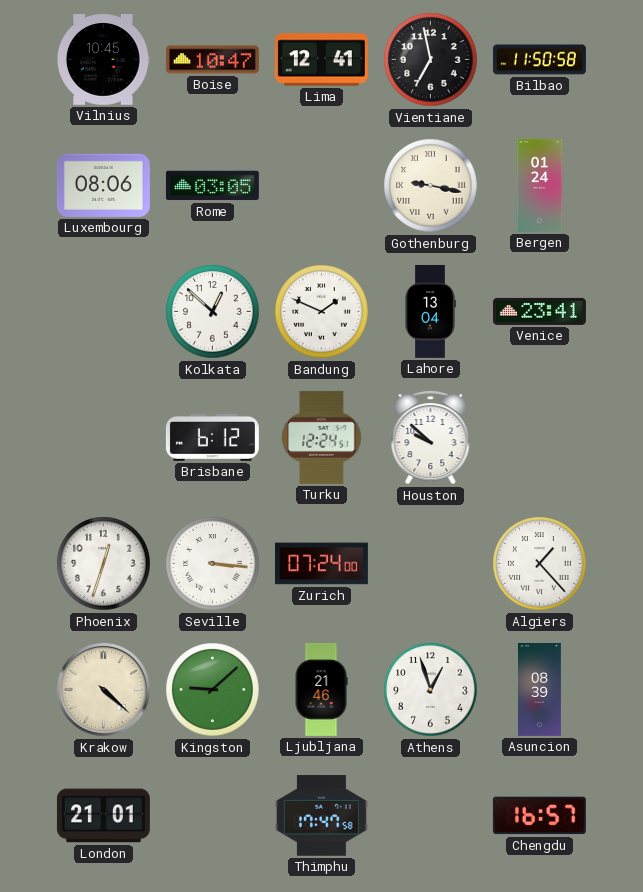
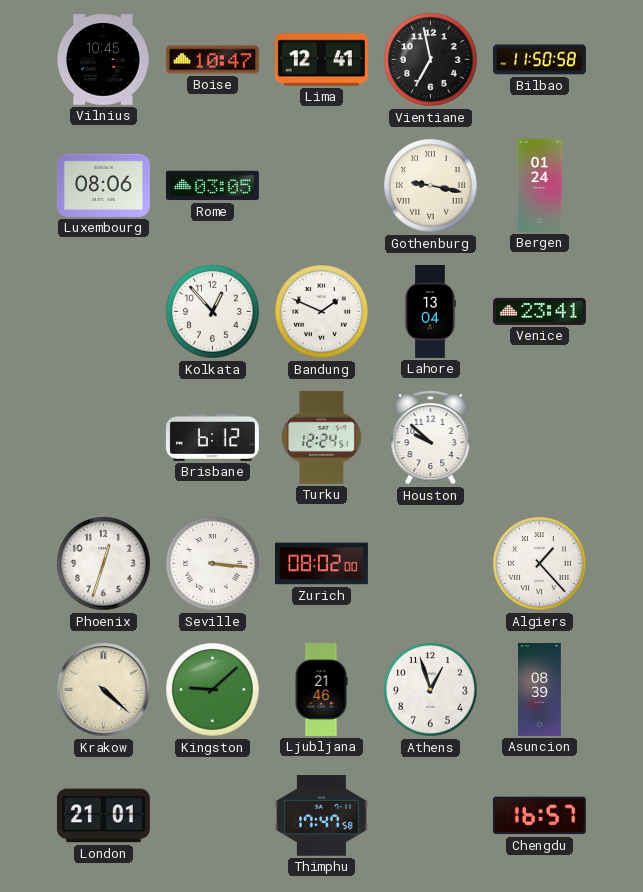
Kolkata: 12:52 -> 12:53
Zurich: 07:24 -> 08:02
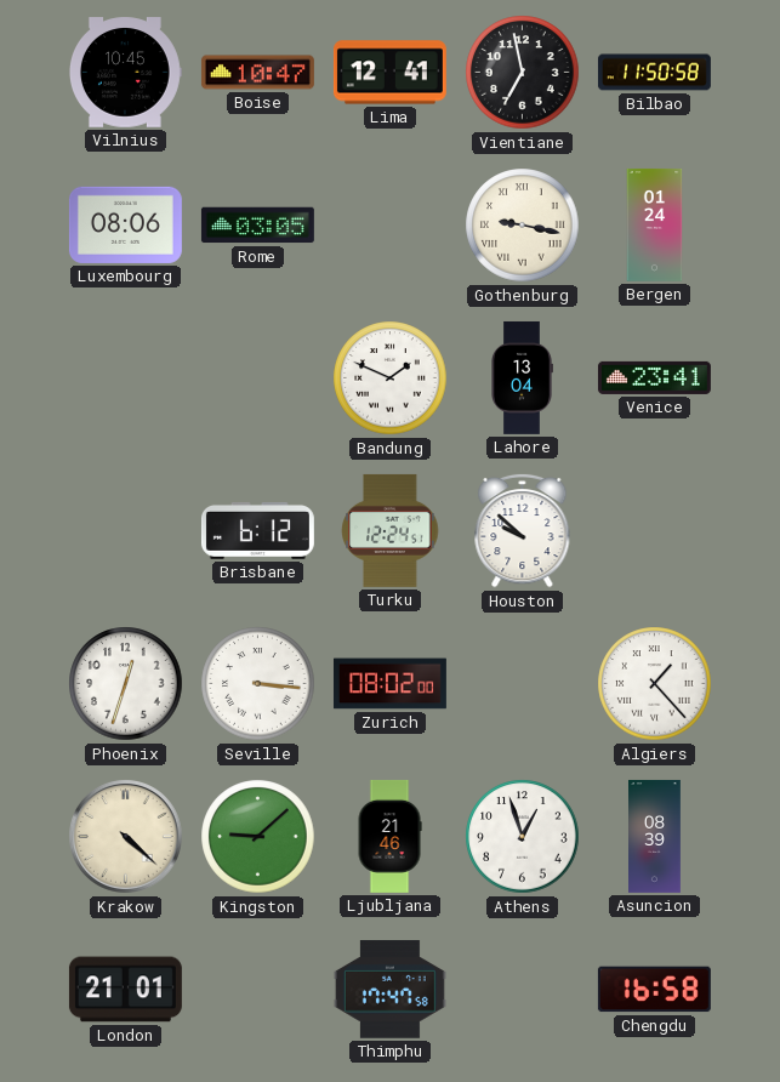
Kolkata: 12:53 -> none
Chengdu: 16:57 -> 16:58
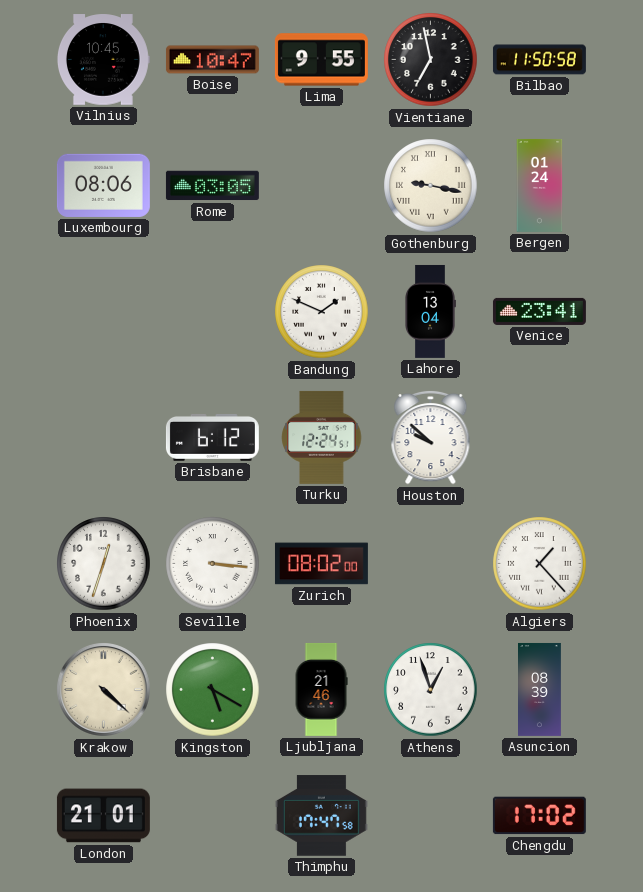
Lima: 12:41 -> 9:55
Kingston: 9:08 -> 5:20
Chengdu: 16:58 -> 17:02
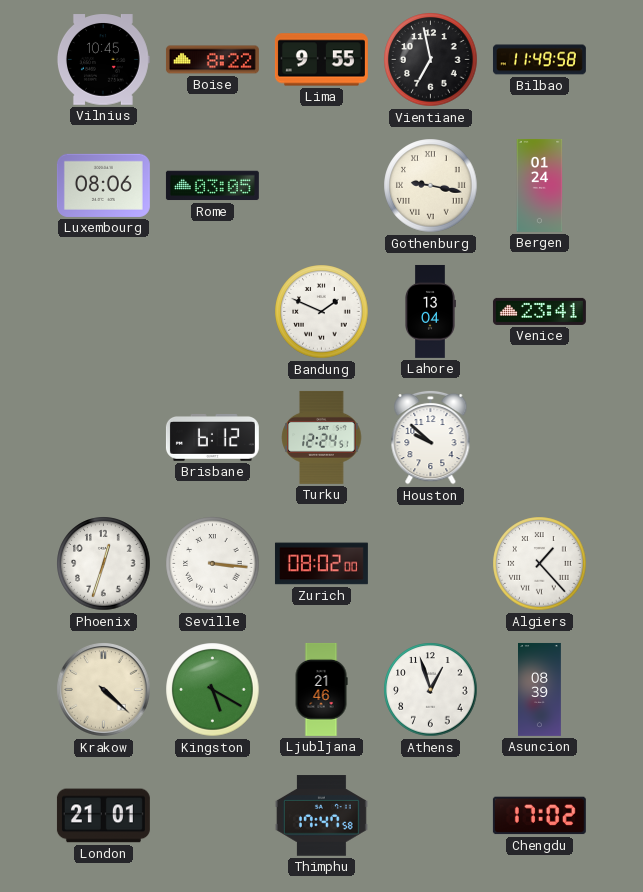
Boise: 10:47 -> 8:22
Bilbao: 11:50 -> 11:49
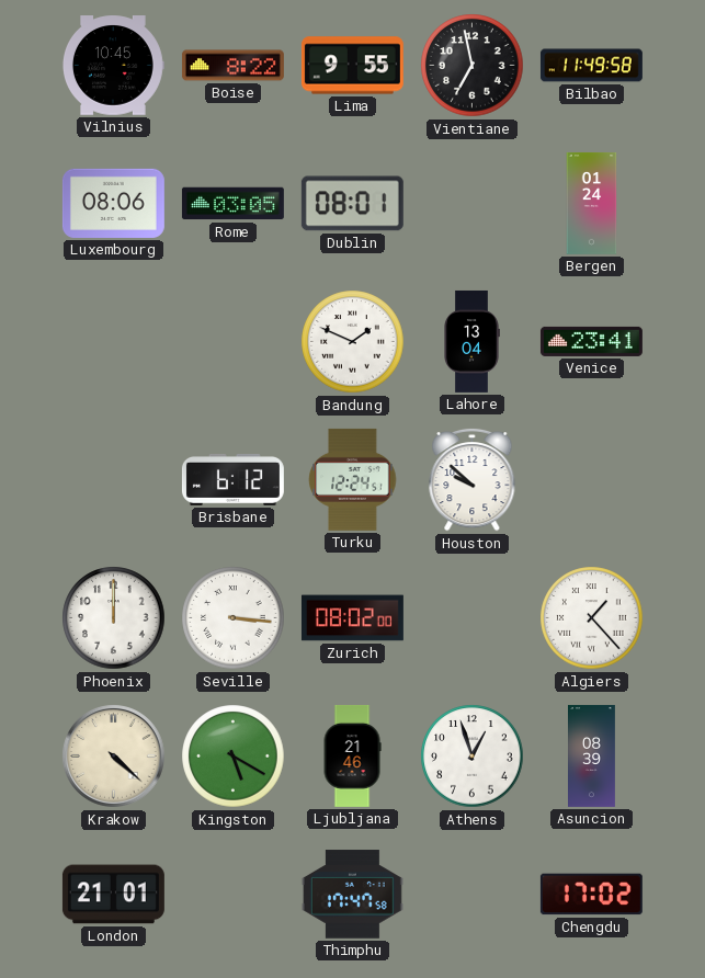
Dublin: none -> 08:01
Gothenburg: 9:17 -> none
Phoenix: 12:33 -> 12:00
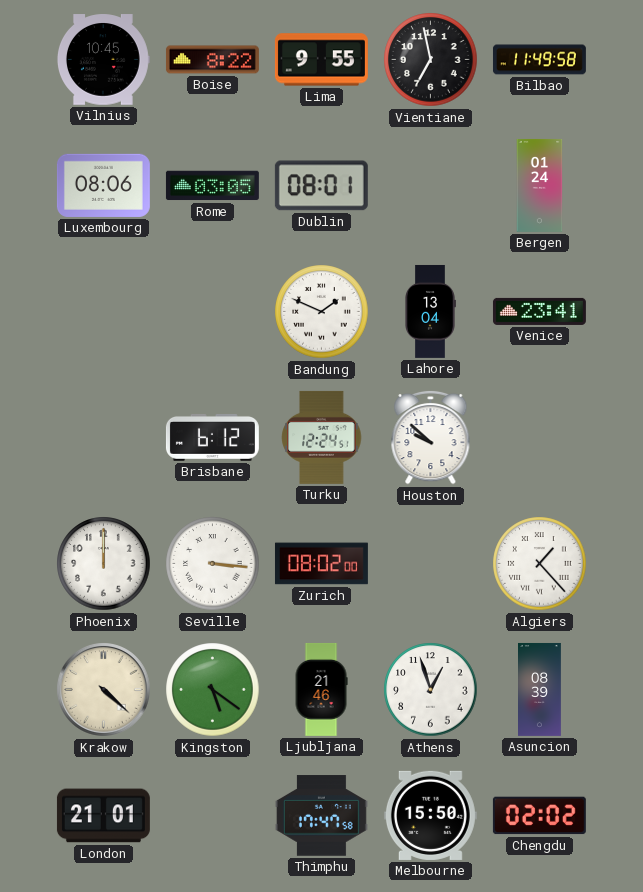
Kingston: 5:20 -> 5:21
Melbourne: none -> 15:50
Chengdu: 17:02 -> 02:02
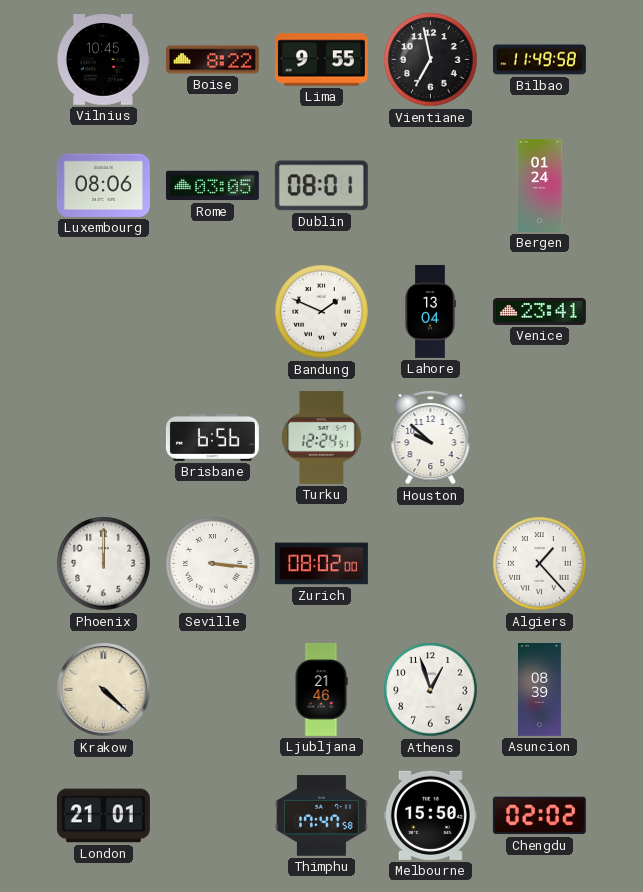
Brisbane: 6:12 -> 6:56
Kingston: 5:21 -> none
